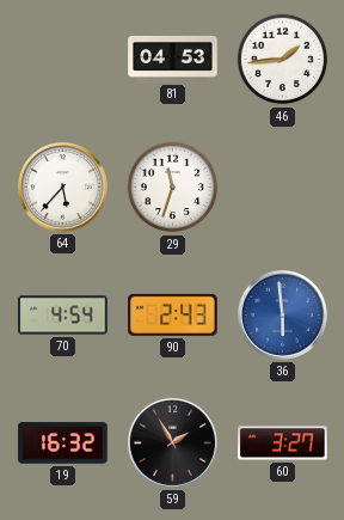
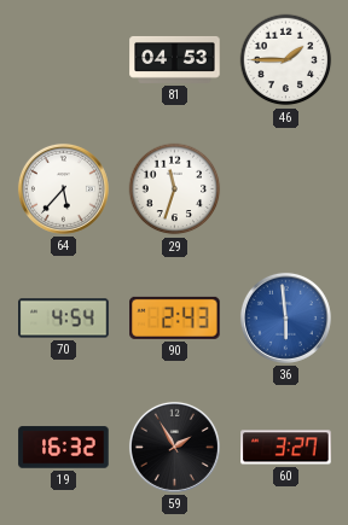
46: 1:44 -> 1:45
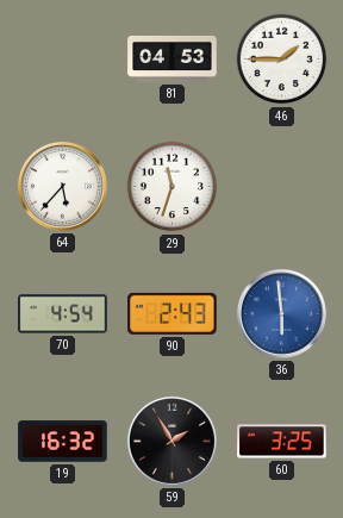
60: 3:27 -> 3:25
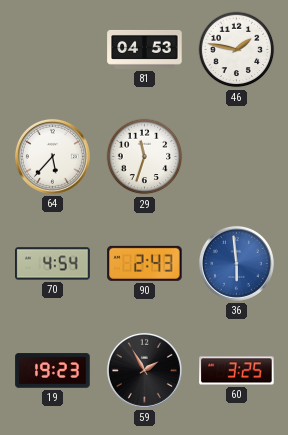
46: 1:45 -> 1:47
19: 16:32 -> 19:23
